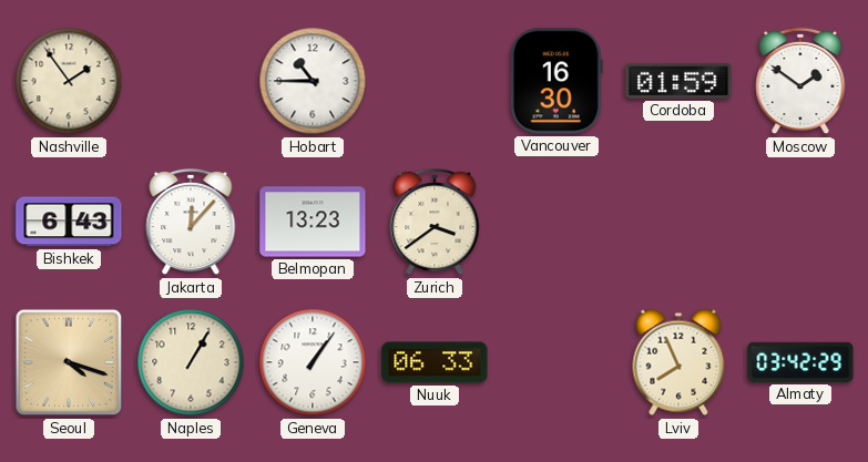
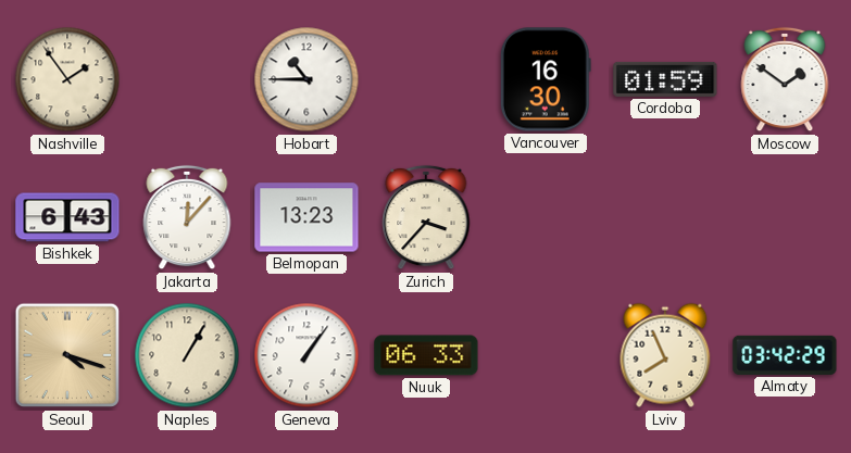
Zurich: 3:39 -> 3:37
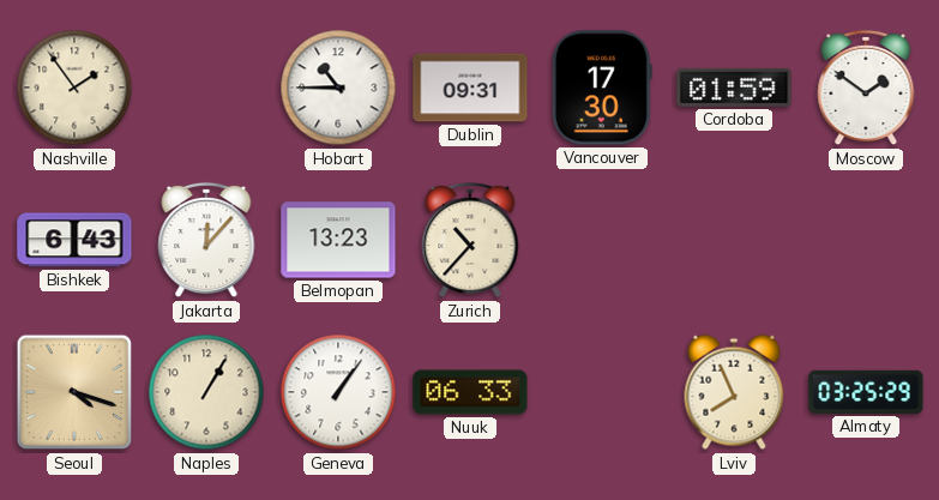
Dublin: none -> 09:31
Vancouver: 16:30 -> 17:30
Zurich: 3:37 -> 10:37
Almaty: 03:42 -> 03:25
